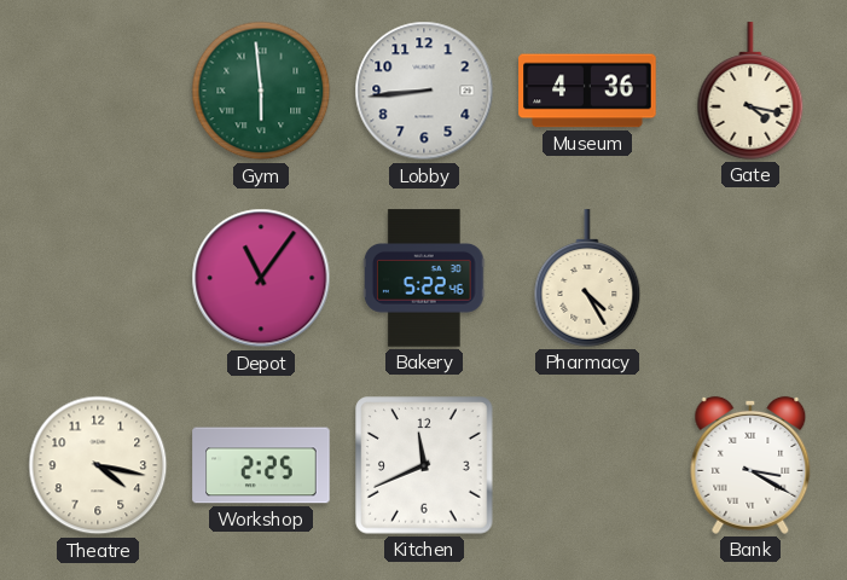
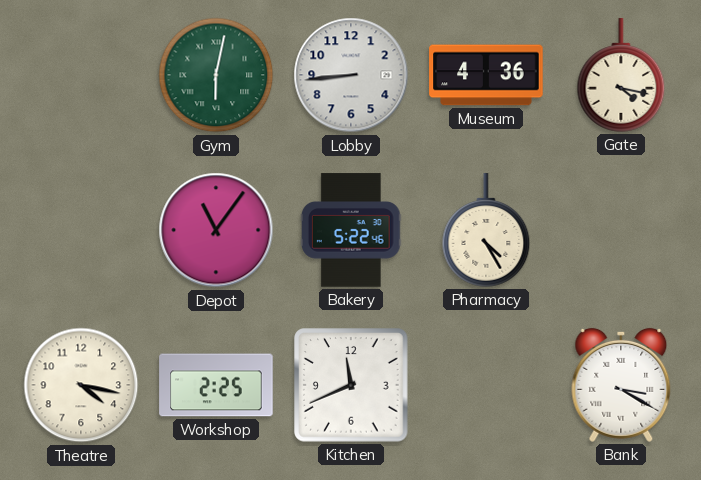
Gym: 5:59 -> 6:02
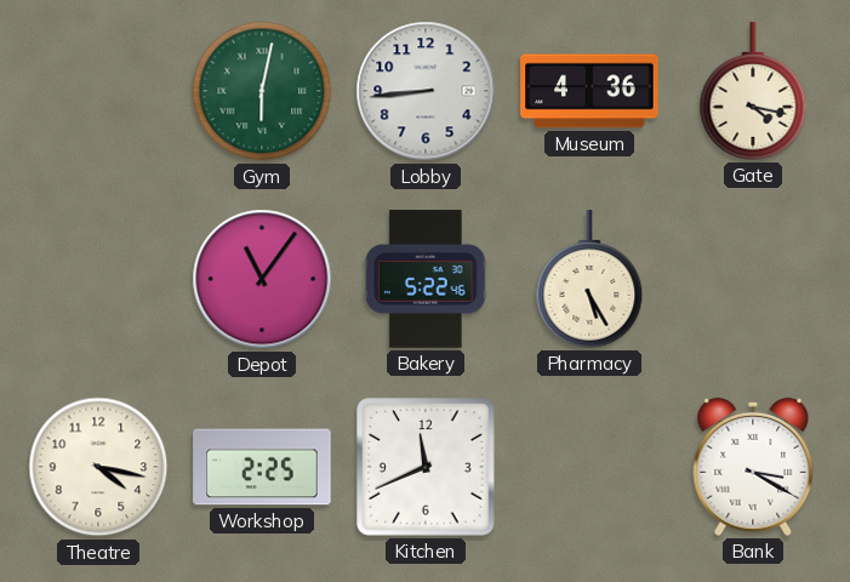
Pharmacy: 4:25 -> 5:25
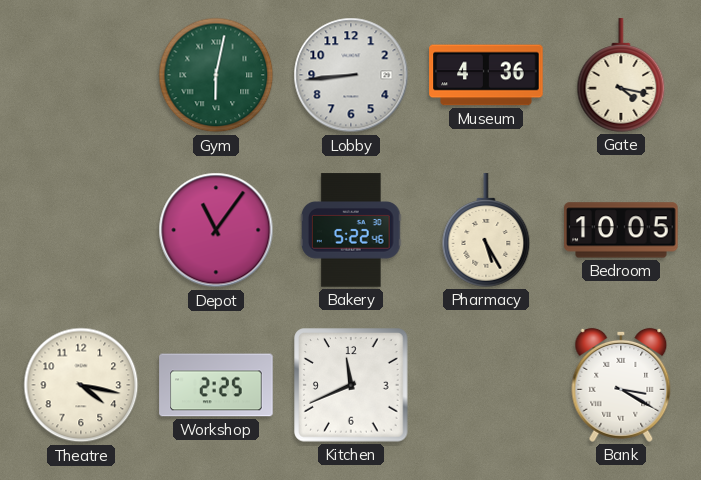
Bedroom: none -> 10:05
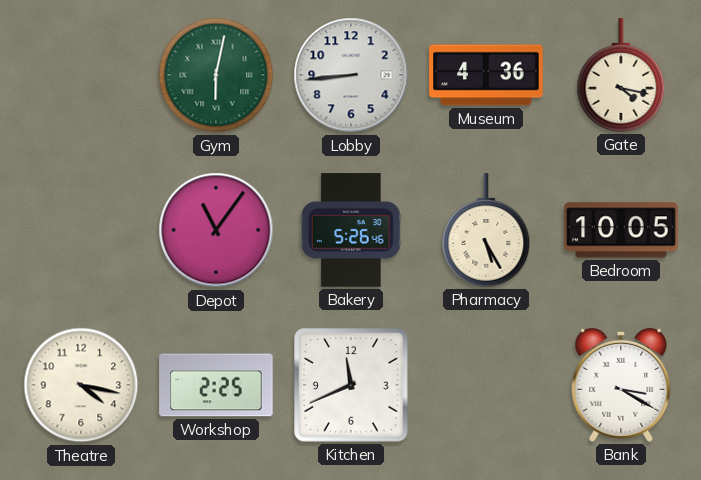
Bakery: 5:22 -> 5:26
